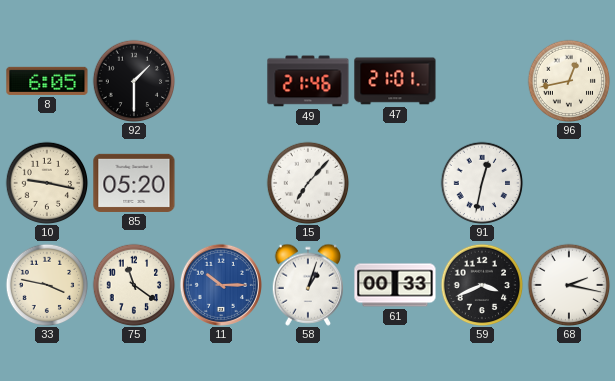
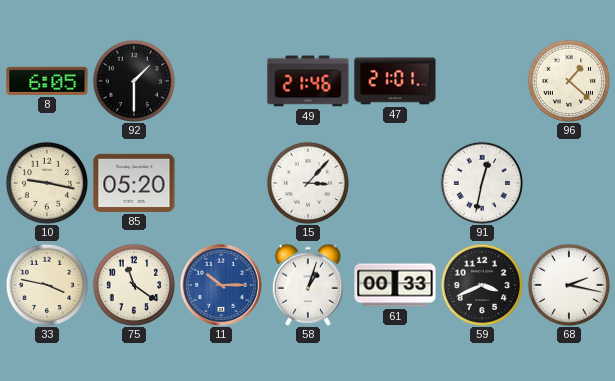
96: 12:43 -> 1:22
15: 7:07 -> 3:07
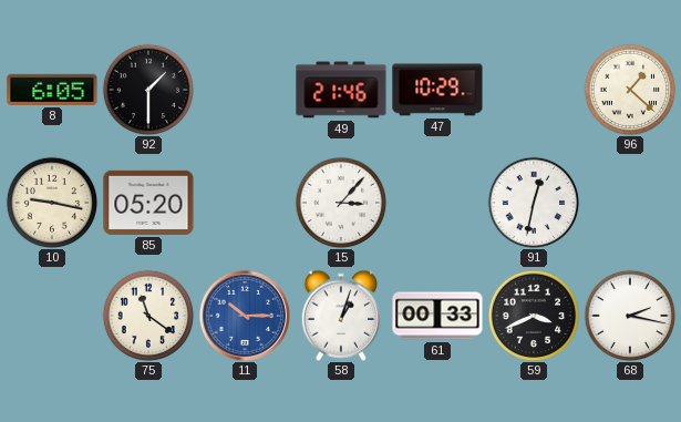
47: 21:01 -> 10:29
33: 3:47 -> none
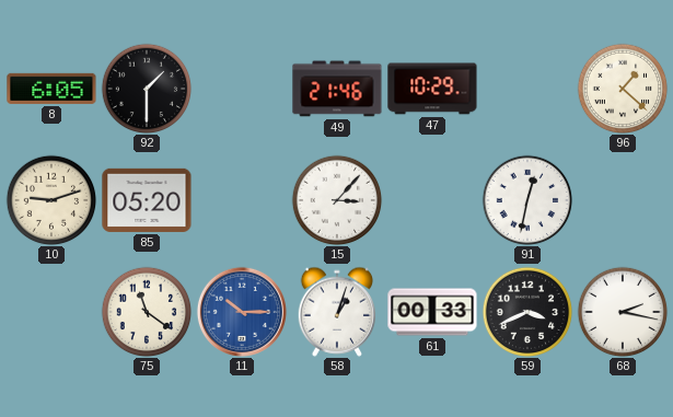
10: 9:17 -> 9:12
